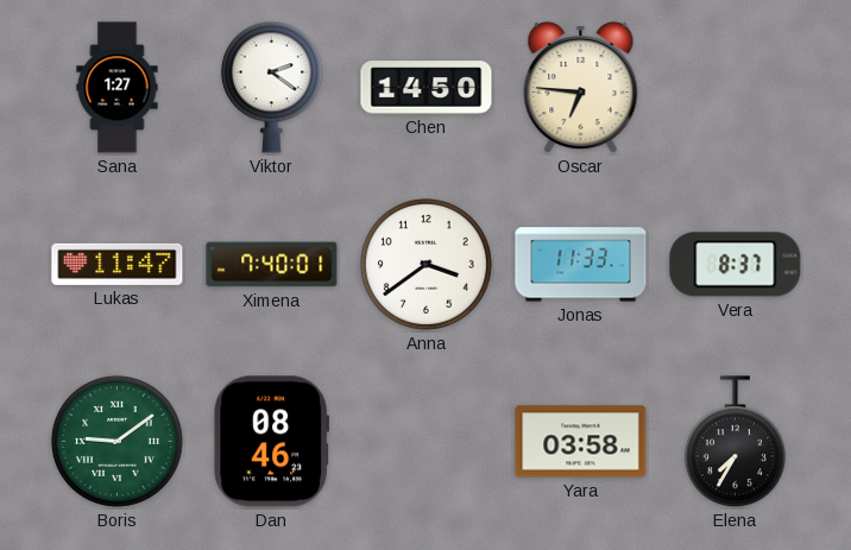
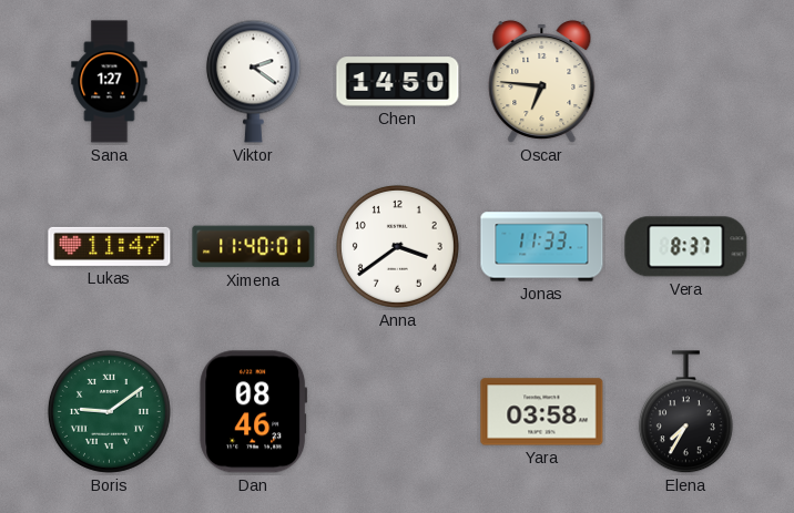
Ximena: 7:40 -> 11:40
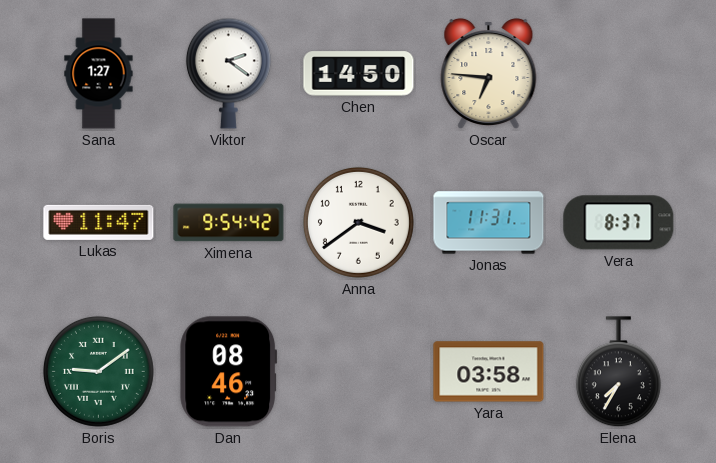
Ximena: 11:40 -> 9:54
Jonas: 11:33 -> 11:31
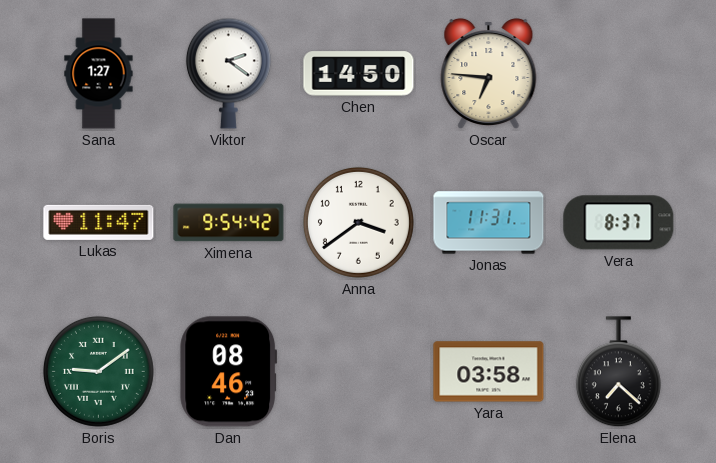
Elena: 7:35 -> 7:22
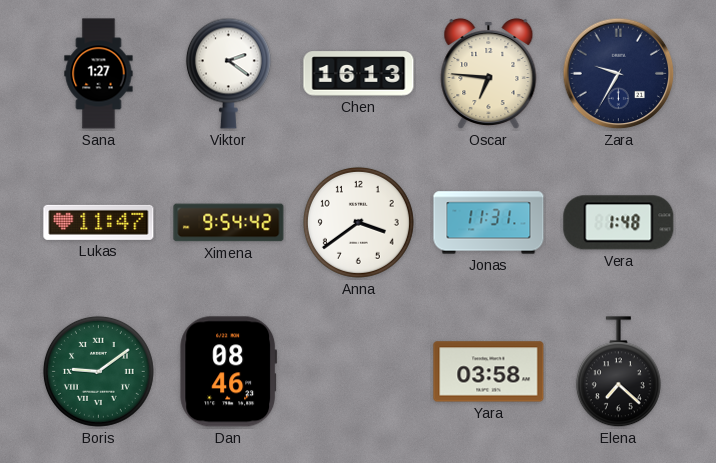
Chen: 14:50 -> 16:13
Zara: none -> 9:35
Vera: 8:37 -> 1:48
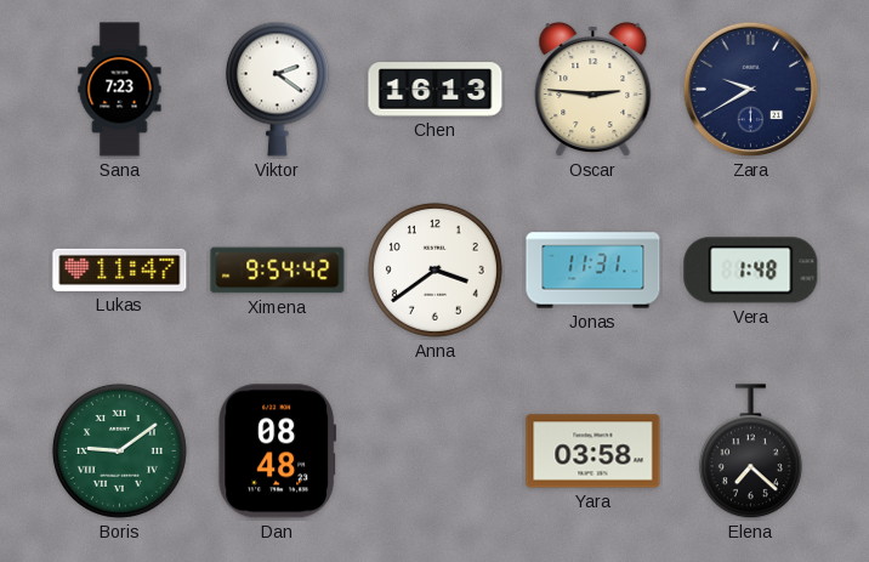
Sana: 1:27 -> 7:23
Oscar: 6:46 -> 2:46
Zara: 9:35 -> 9:40
Dan: 08:46 -> 08:48
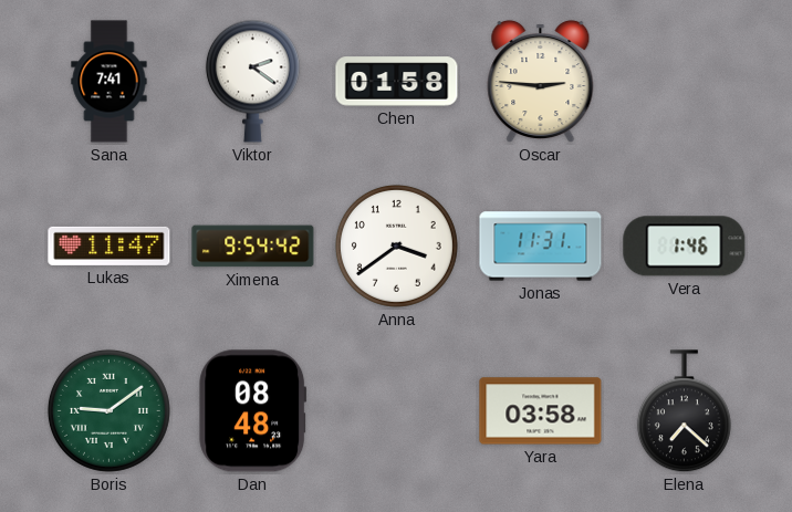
Sana: 7:23 -> 7:41
Chen: 16:13 -> 01:58
Zara: 9:40 -> none
Vera: 1:48 -> 1:46
